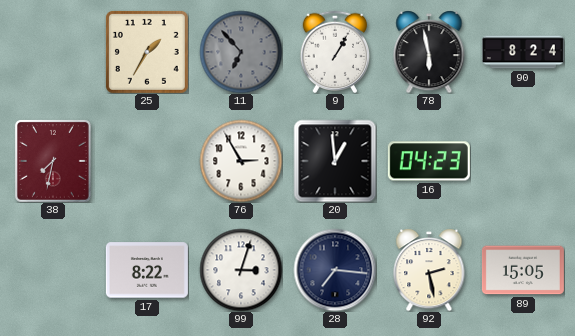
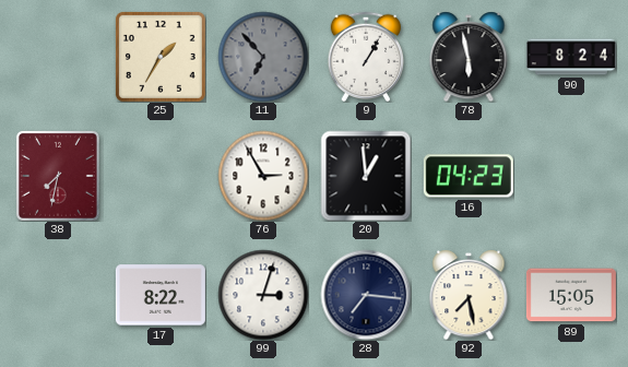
92: 2:28 -> 7:28
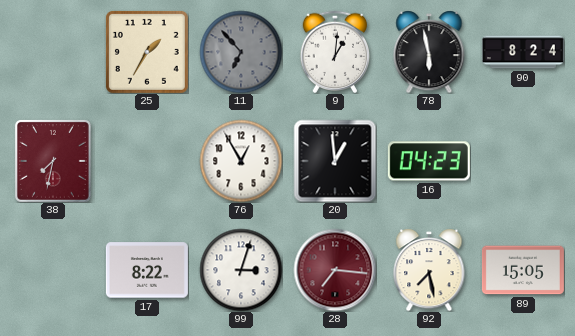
9: 1:05 -> 1:01
76: 2:55 -> 12:55
28 dial: navy -> burgundy
